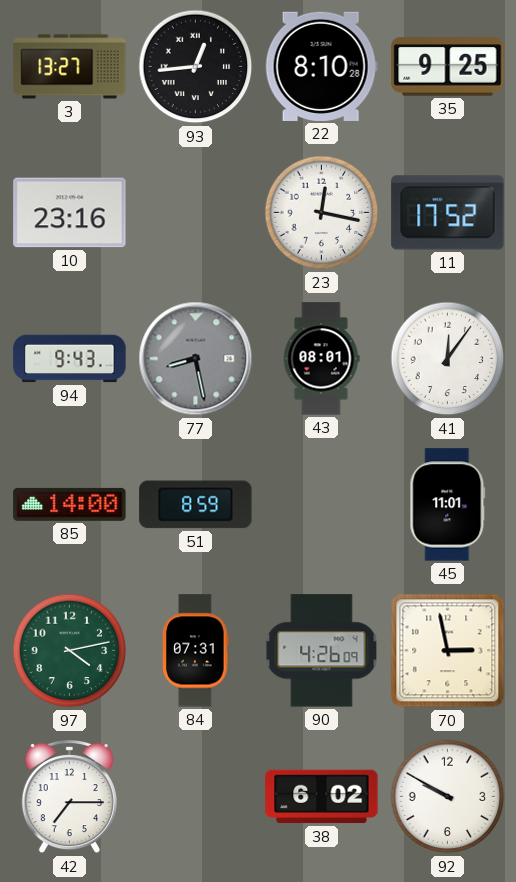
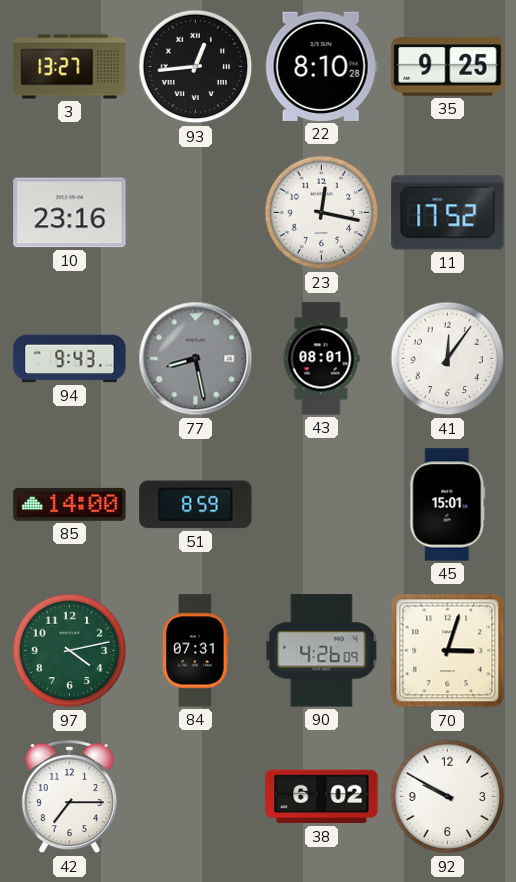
45: 11:01 -> 15:01
70: 2:58 -> 3:03
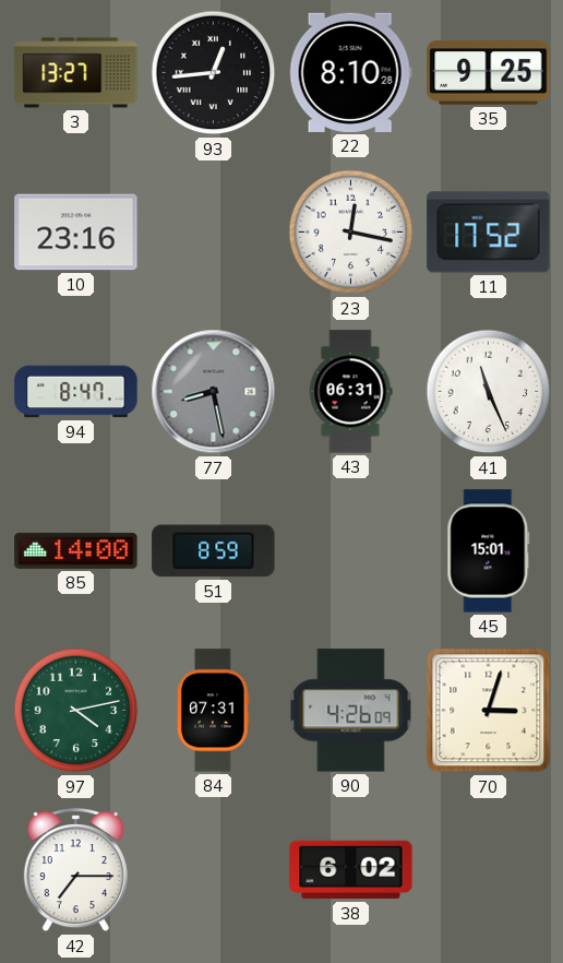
94: 9:43 -> 8:47
43: 08:01 -> 06:31
41: 12:06 -> 11:26
92: 9:50 -> none
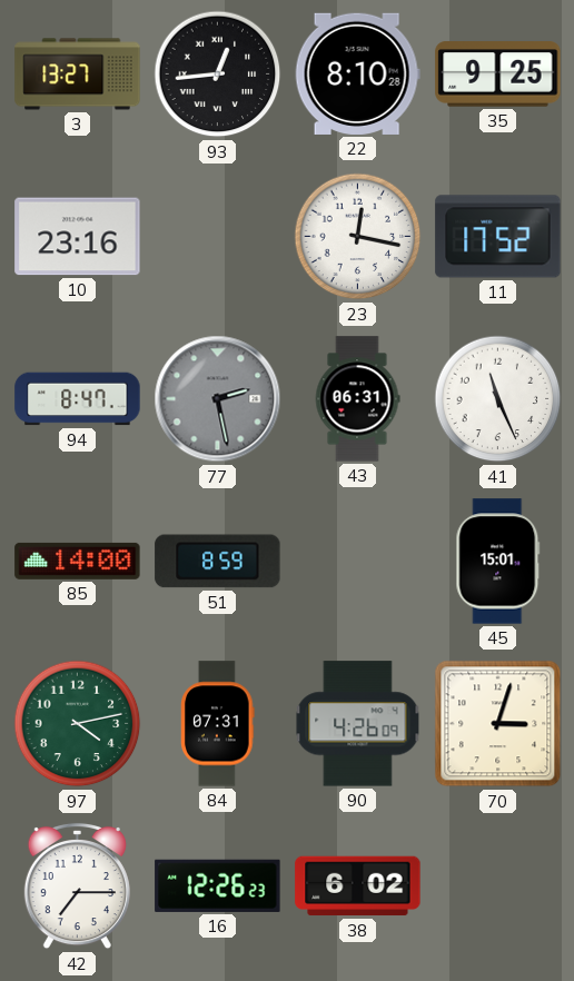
77: 8:28 -> 2:28
16: none -> 12:26
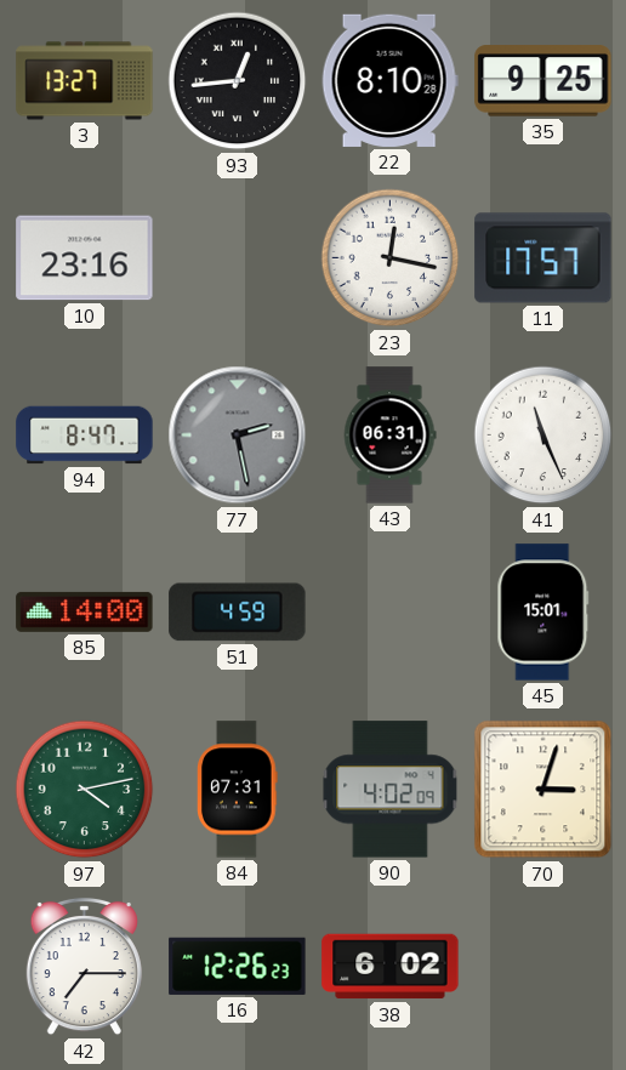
11: 17:52 -> 17:57
51: 8:59 -> 4:59
90: 4:26 -> 4:02
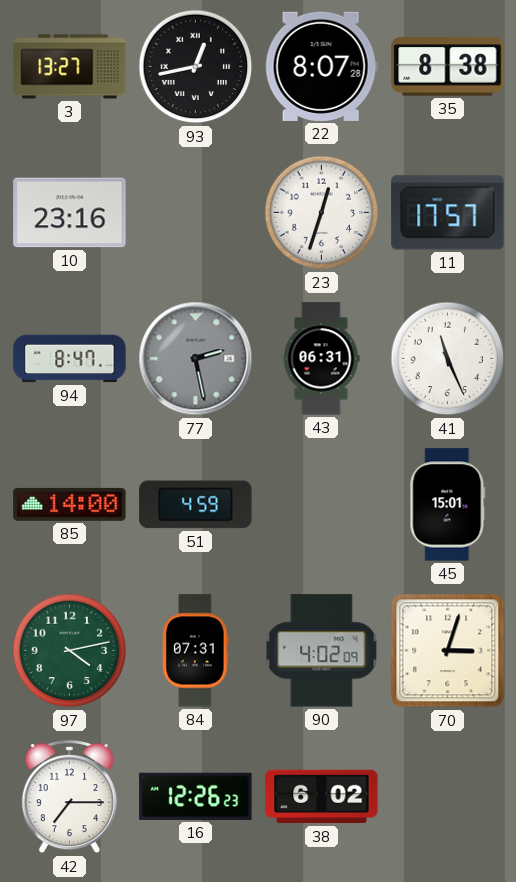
93: 12:44 -> 12:43
22: 8:10 -> 8:07
35: 9:25 -> 8:38
23: 12:17 -> 12:33
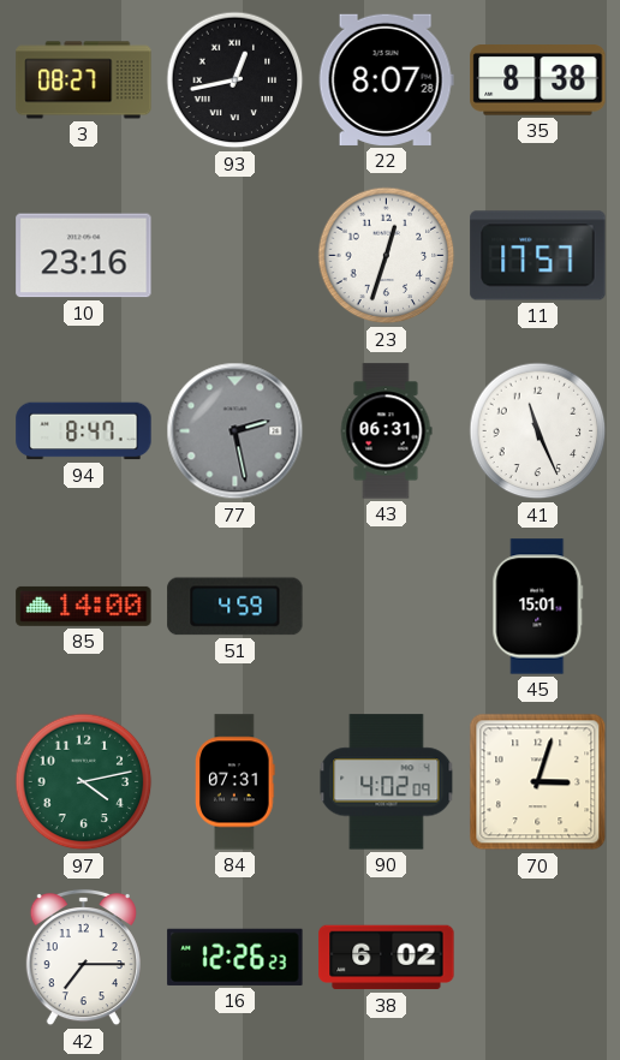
3: 13:27 -> 08:27
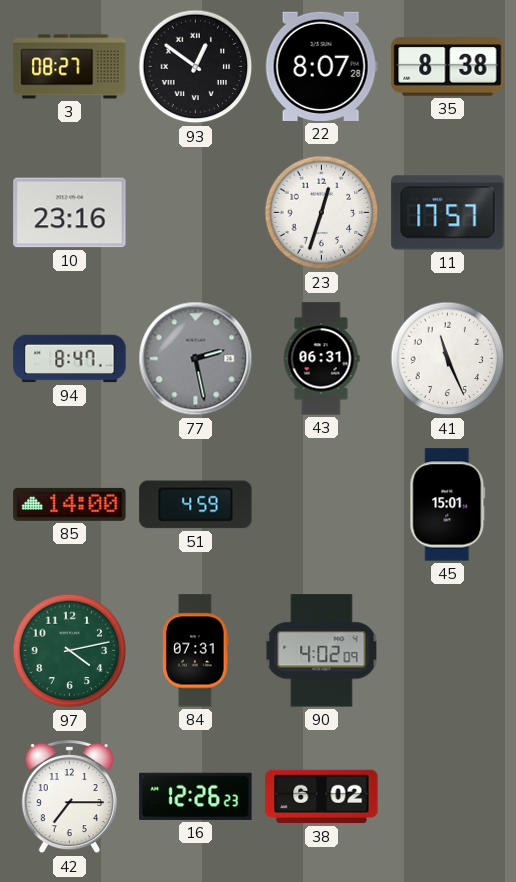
93: 12:43 -> 12:51
70: 3:03 -> none
